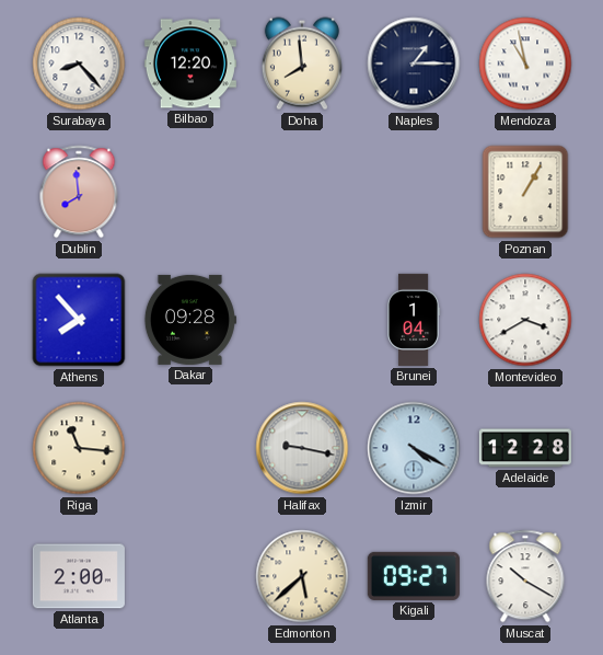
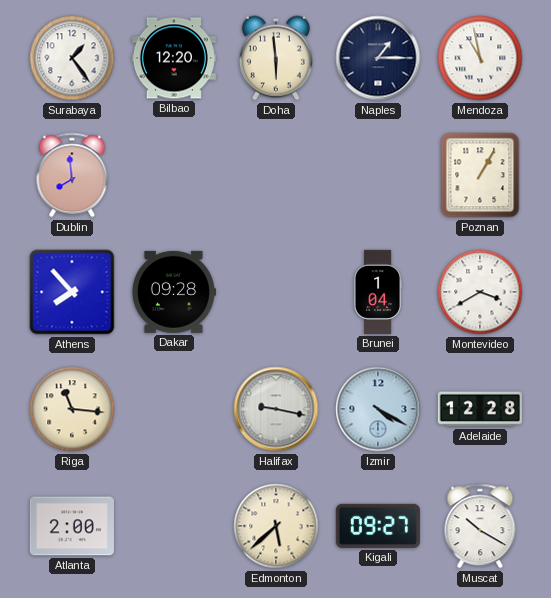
Surabaya: 8:23 -> 1:24
Doha: 7:59 -> 5:59
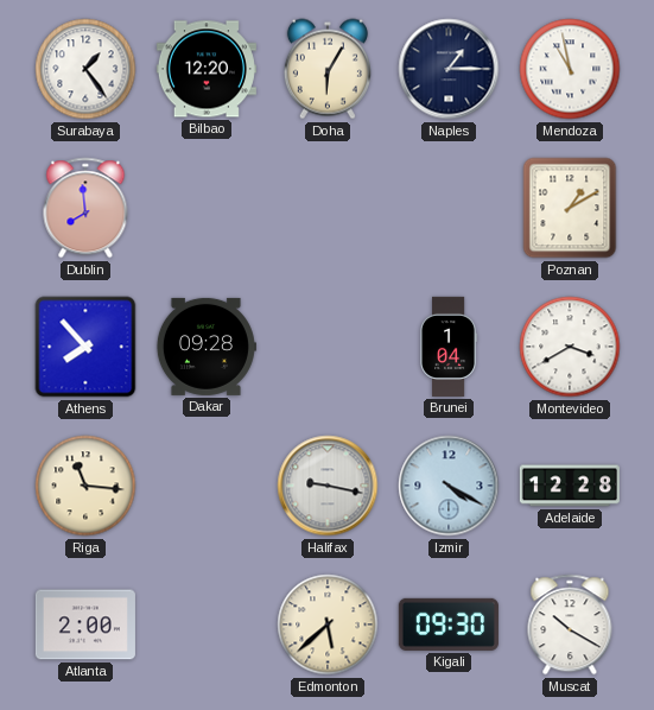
Doha: 5:59 -> 6:05
Poznan: 1:05 -> 1:10
Kigali: 09:27 -> 09:30
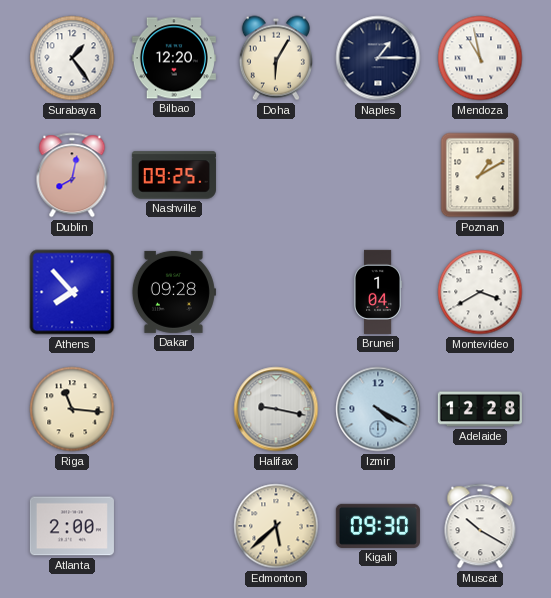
Dublin: 7:59 -> 8:02
Nashville: none -> 09:25
